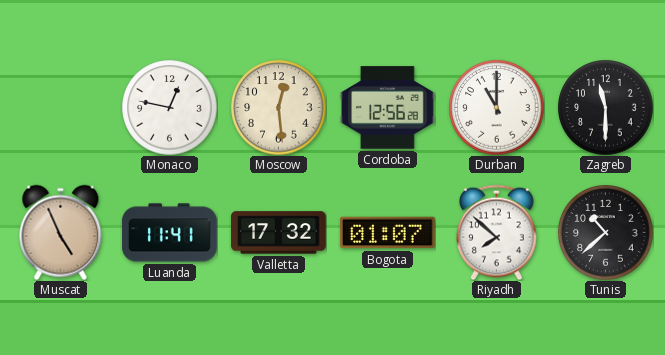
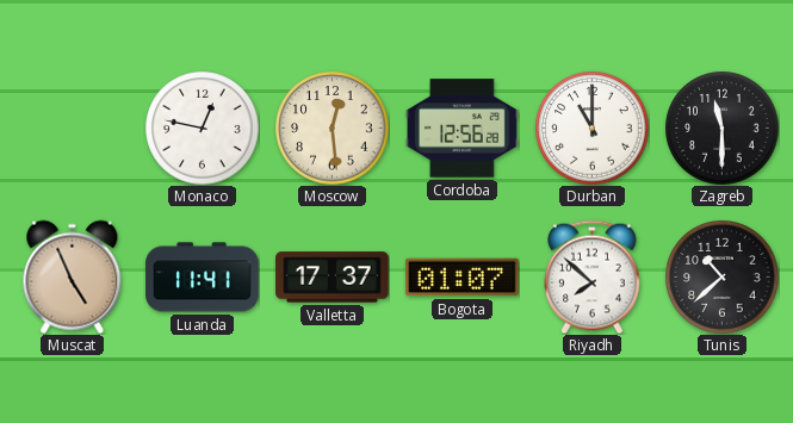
Valletta: 17:32 -> 17:37
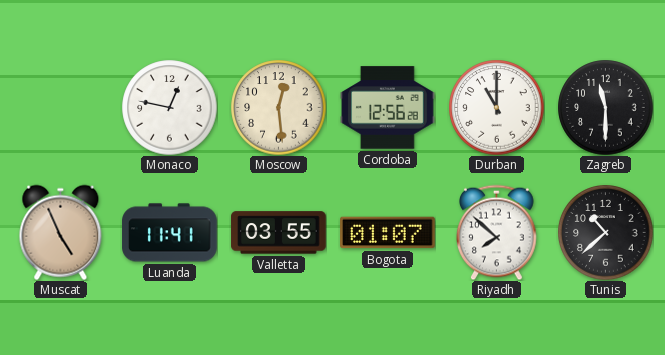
Valletta: 17:37 -> 03:55
